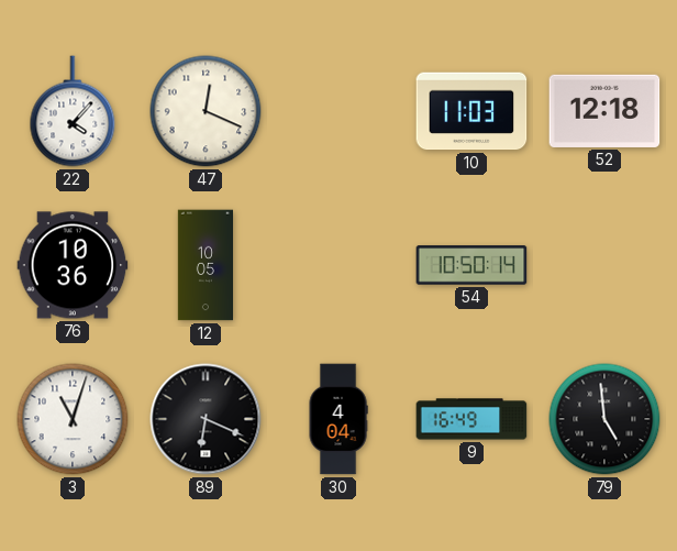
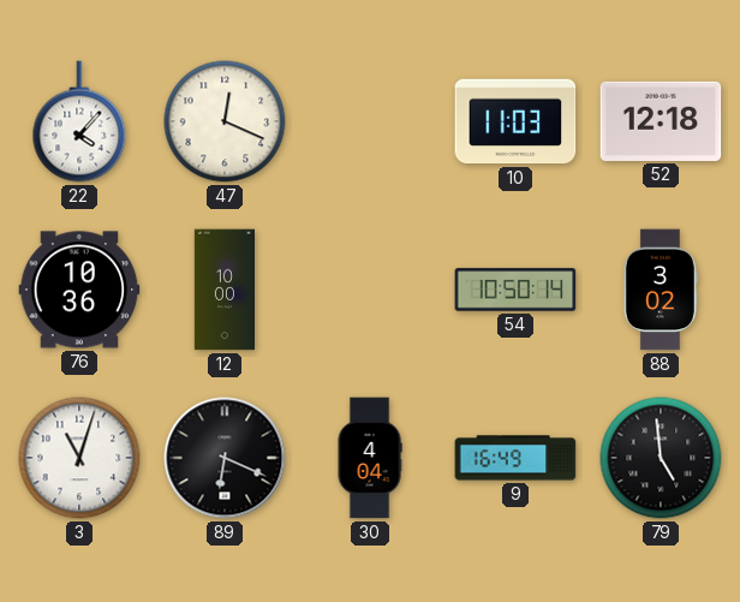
12: 10:05 -> 10:00
88: none -> 3:02
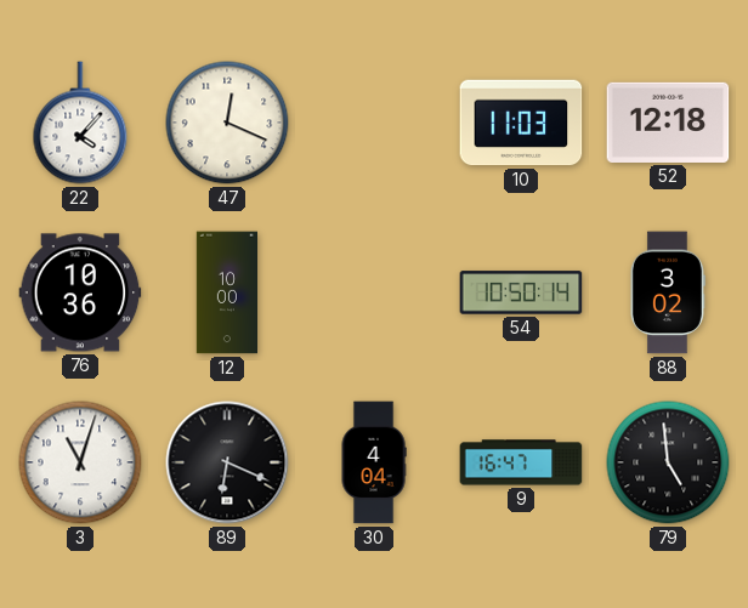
9: 16:49 -> 16:47
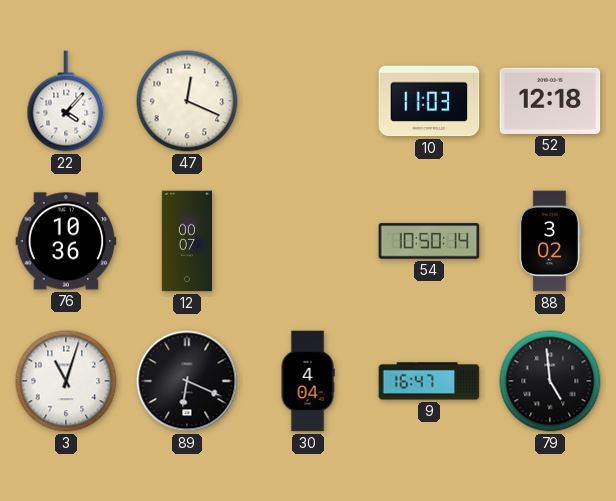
12: 10:00 -> 00:07
